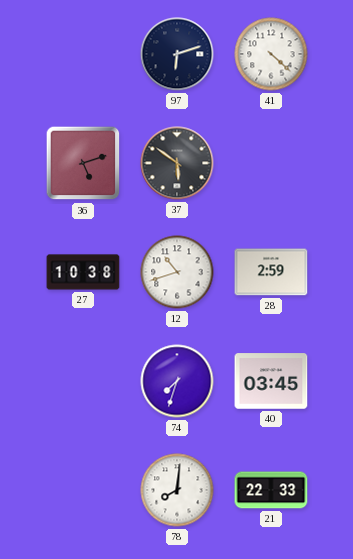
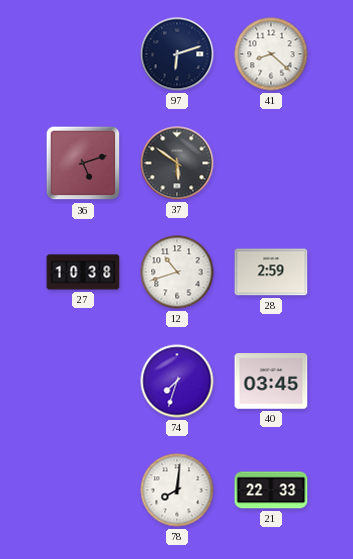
41: 4:22 -> 8:22
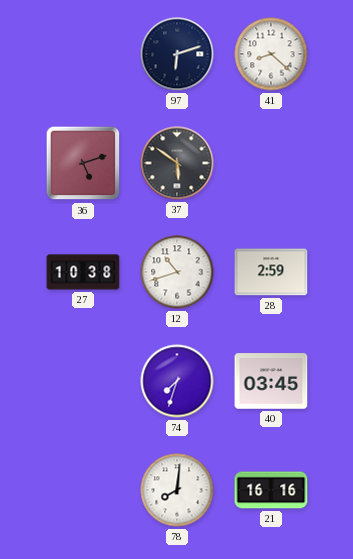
21: 22:33 -> 16:16
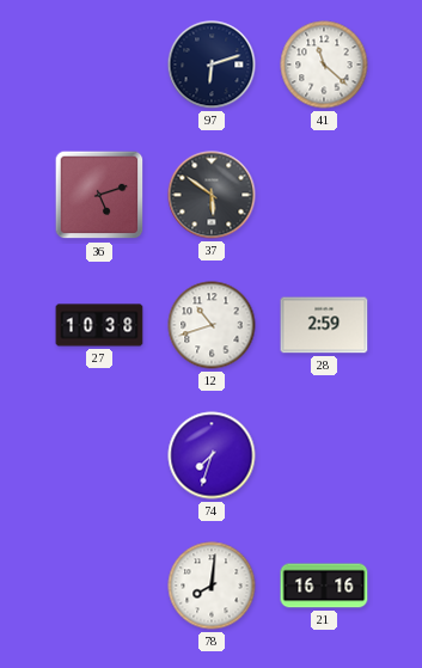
41: 8:22 -> 11:22
40: 03:45 -> none
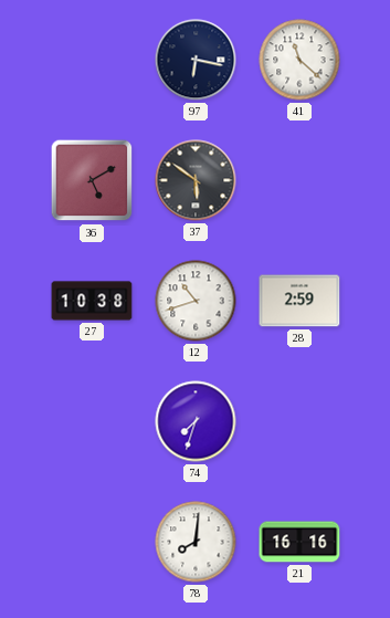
97: 6:12 -> 6:17
36: 5:12 -> 5:10
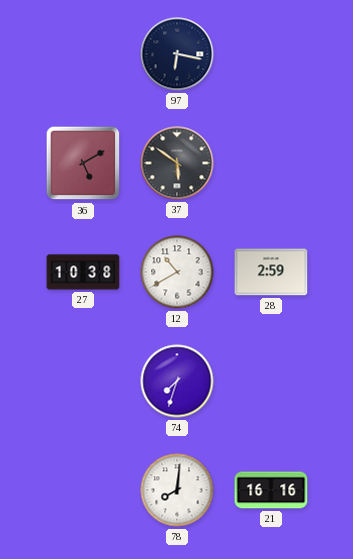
41: 11:22 -> none
12: 10:42 -> 10:40
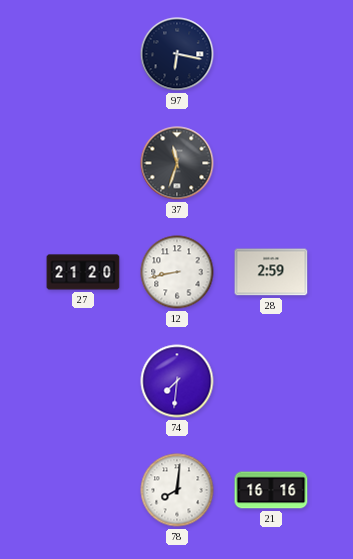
36: 5:10 -> none
37: 5:51 -> 11:33
27: 10:38 -> 21:20
12: 10:40 -> 8:43
74: 7:33 -> 7:31
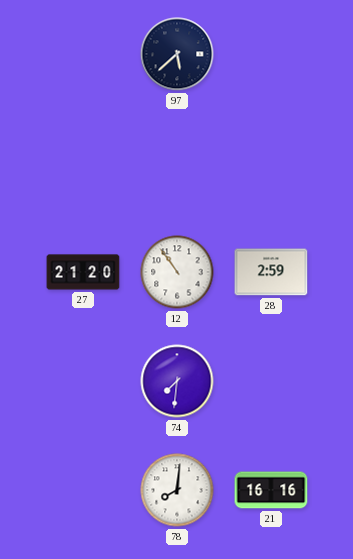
97: 6:17 -> 5:38
37: 11:33 -> none
12: 8:43 -> 10:54
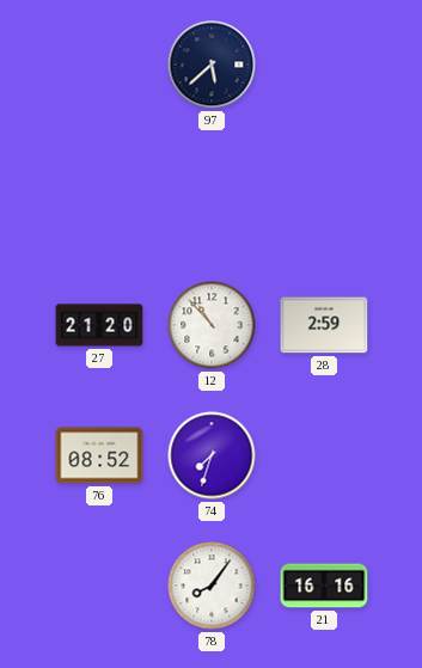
12: 10:54 -> 10:53
76: none -> 08:52
74: 7:31 -> 7:33
78: 8:01 -> 8:06
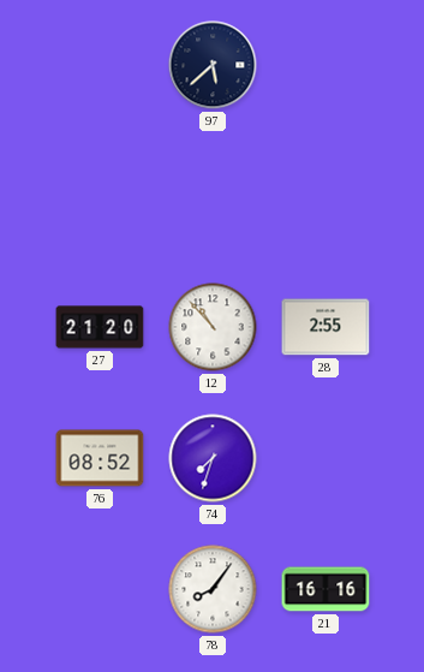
28: 2:59 -> 2:55
